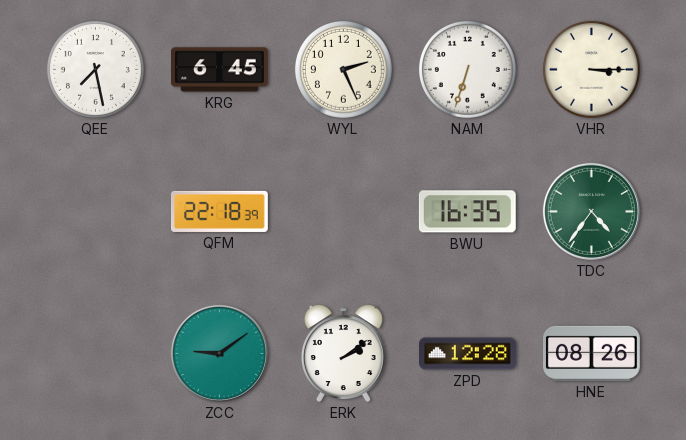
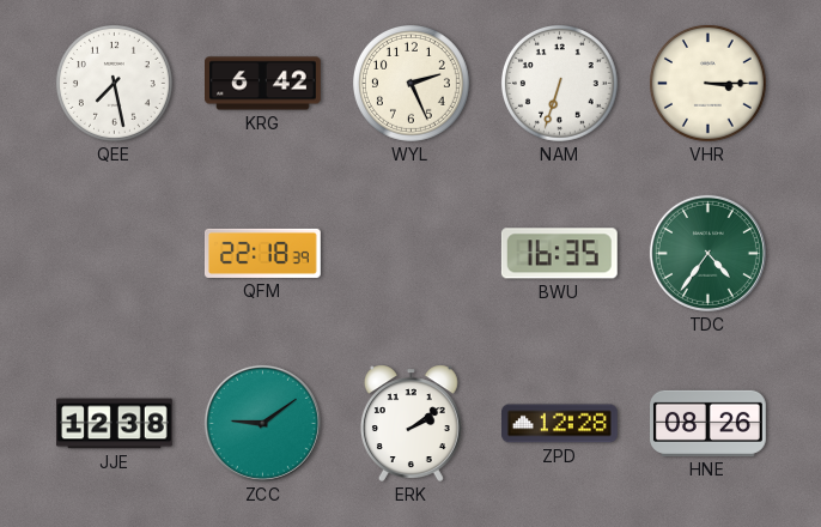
KRG: 6:45 -> 6:42
JJE: none -> 12:38
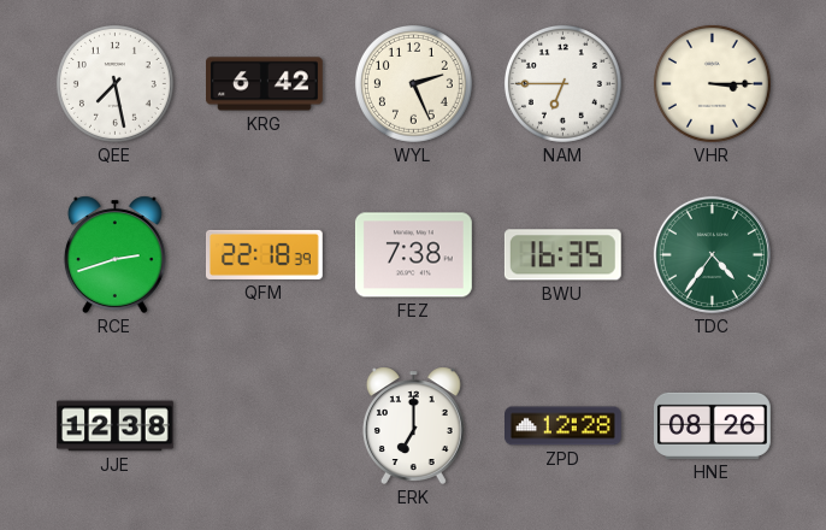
NAM: 6:33 -> 6:45
RCE: none -> 2:42
FEZ: none -> 7:38
ZCC: 9:09 -> none
ERK: 2:09 -> 7:00
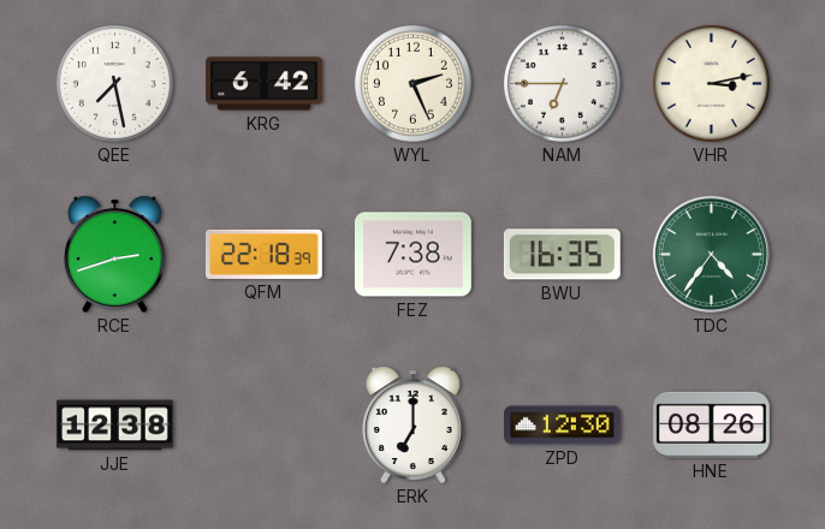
VHR: 3:15 -> 3:13
ZPD: 12:28 -> 12:30
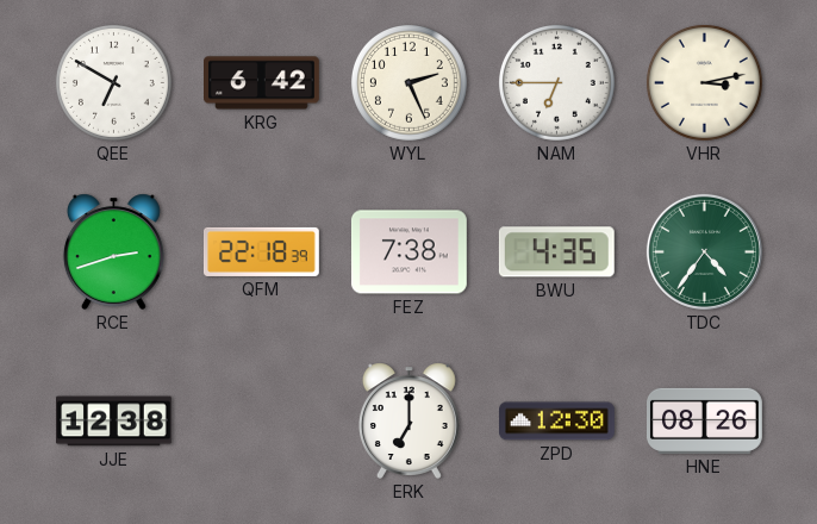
QEE: 7:28 -> 6:50
BWU: 16:35 -> 4:35
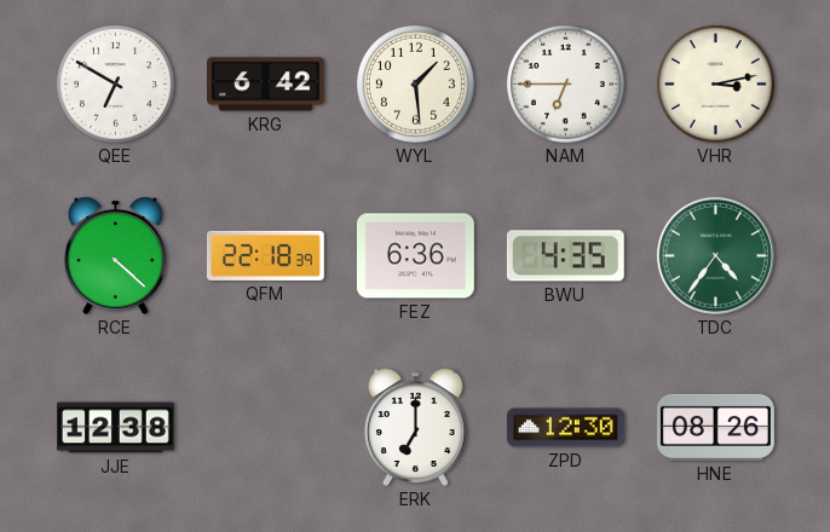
WYL: 2:26 -> 1:29
RCE: 2:42 -> 4:22
FEZ: 7:38 -> 6:36
